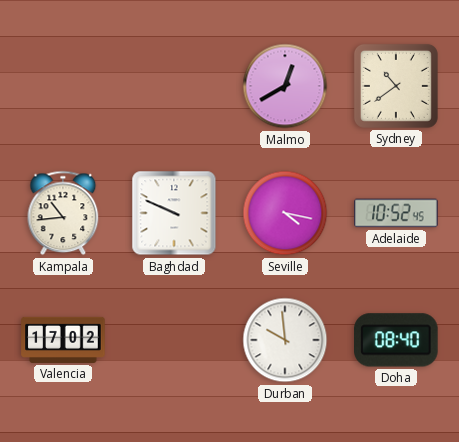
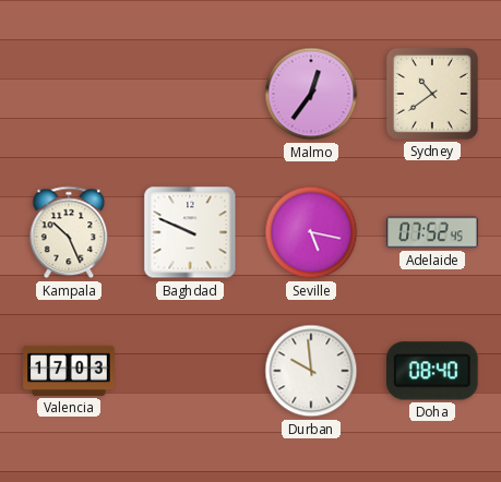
Malmo: 12:40 -> 12:36
Kampala: 10:44 -> 10:26
Seville: 4:17 -> 5:17
Adelaide: 10:52 -> 07:52
Valencia: 17:02 -> 17:03
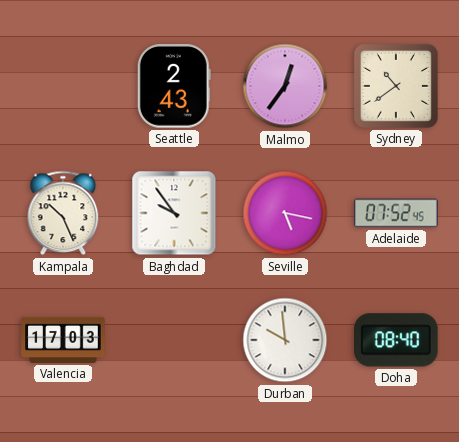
Seattle: none -> 2:43
Baghdad: 9:49 -> 9:54
